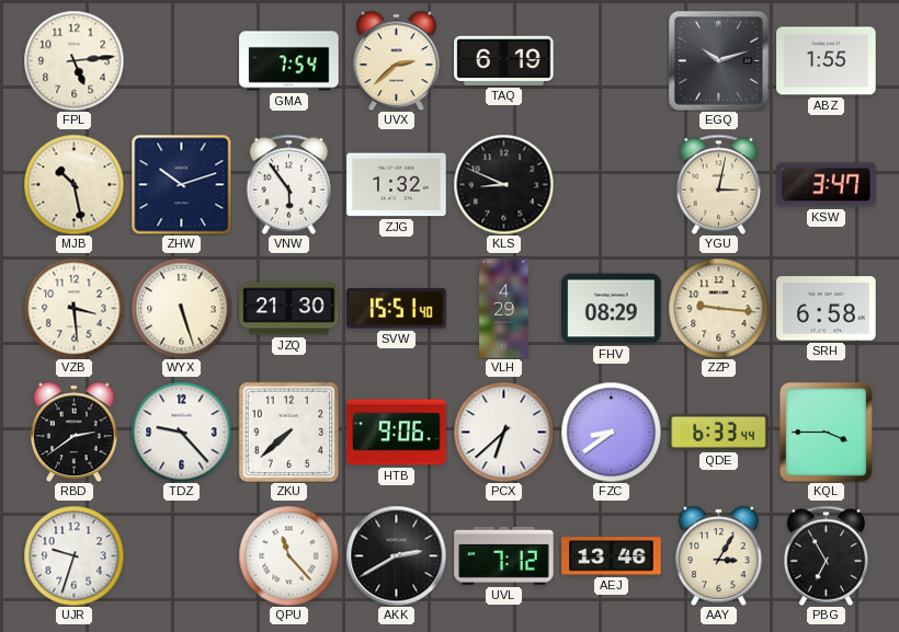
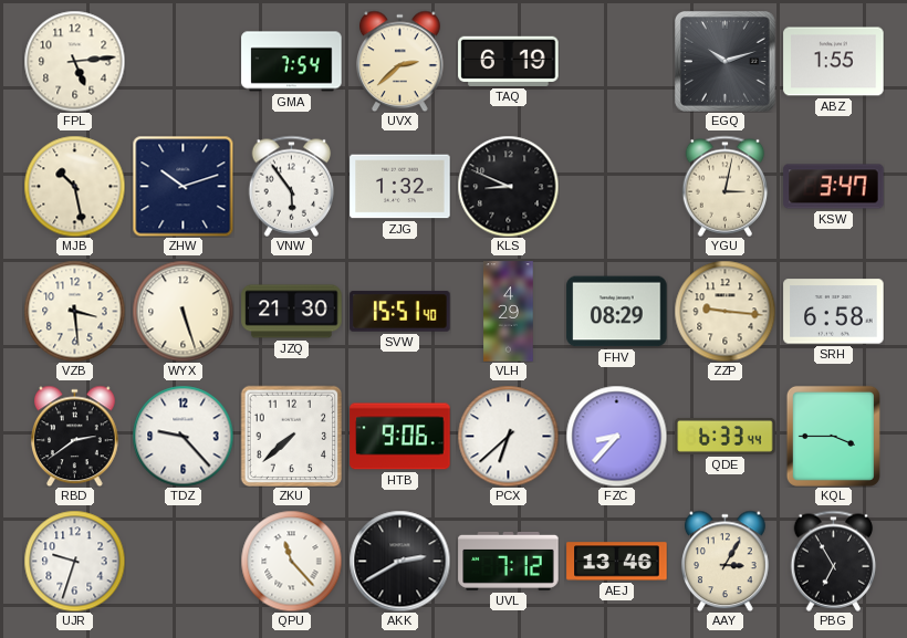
FZC: 8:39 -> 8:37
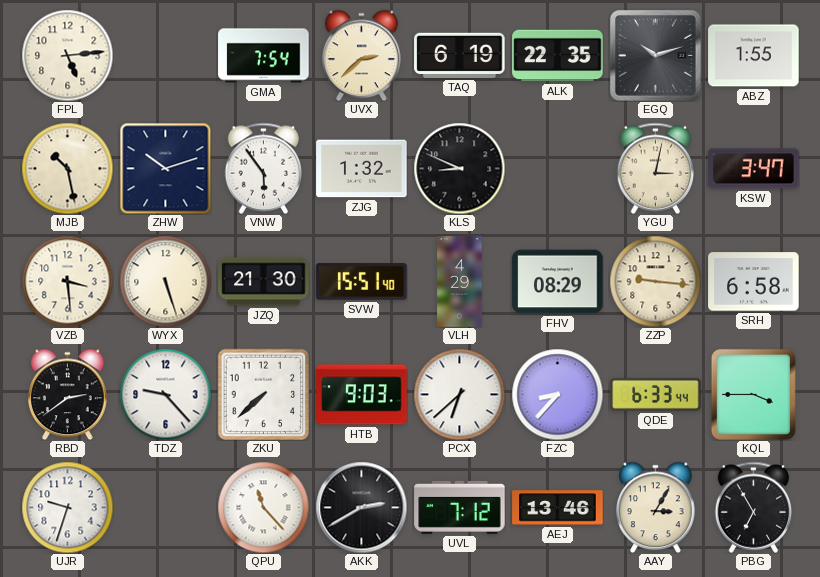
ALK: none -> 22:35
HTB: 9:06 -> 9:03
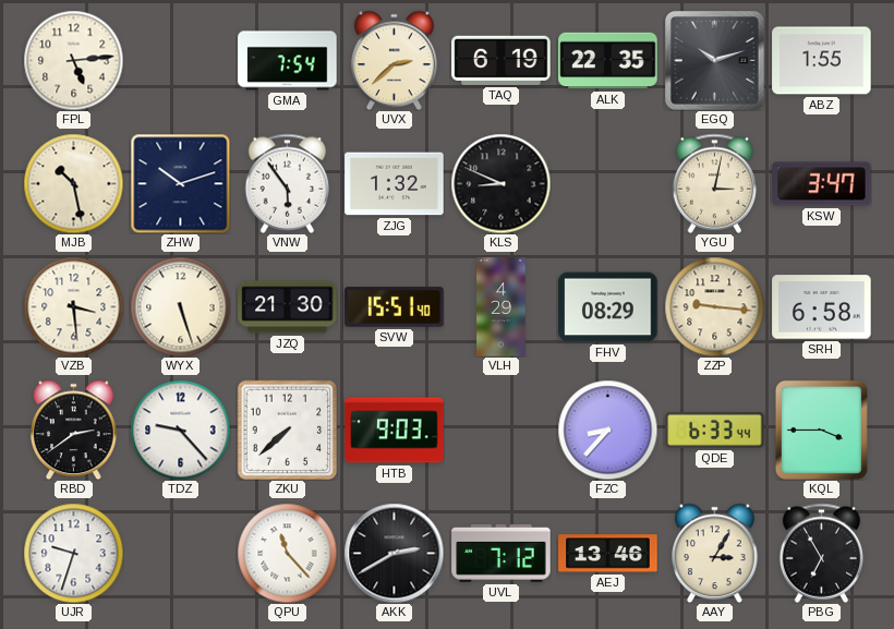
PCX: 6:38 -> none
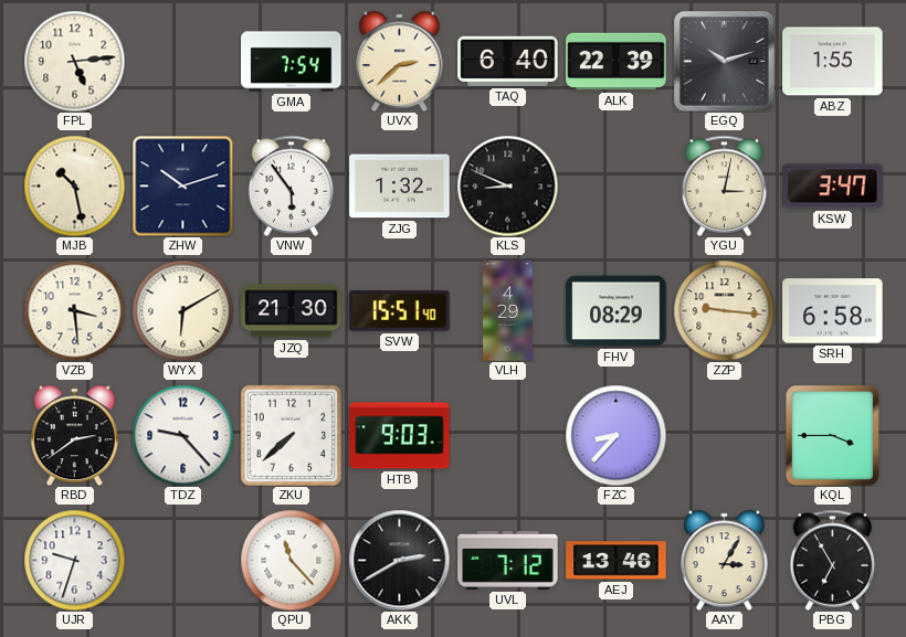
TAQ: 6:19 -> 6:40
ALK: 22:35 -> 22:39
WYX: 5:27 -> 6:10
QDE: 6:33 -> none
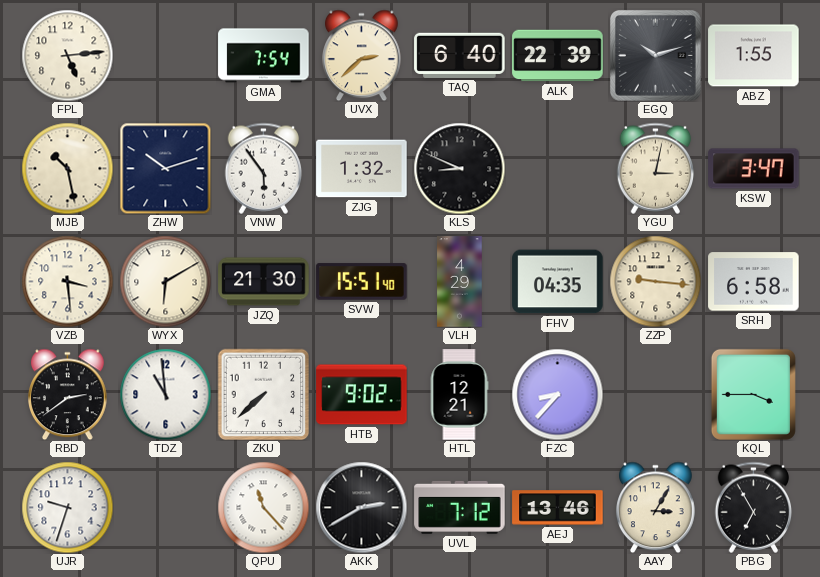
FHV: 08:29 -> 04:35
TDZ: 9:23 -> 10:59
HTB: 9:03 -> 9:02
HTL: none -> 12:21
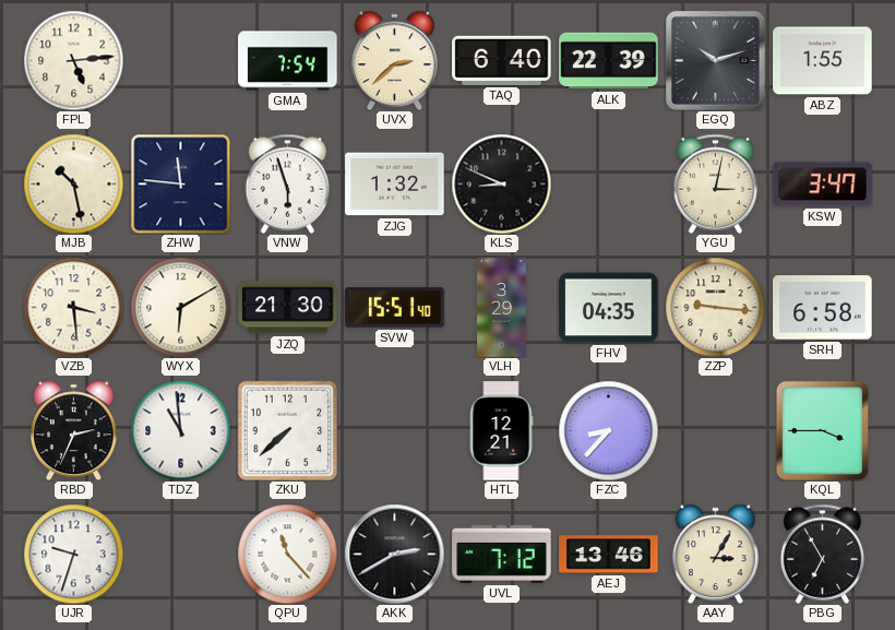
ZHW: 10:12 -> 11:46
VNW: 5:54 -> 5:57
VLH: 4:29 -> 3:29
RBD: 2:39 -> 2:34
HTB: 9:02 -> none
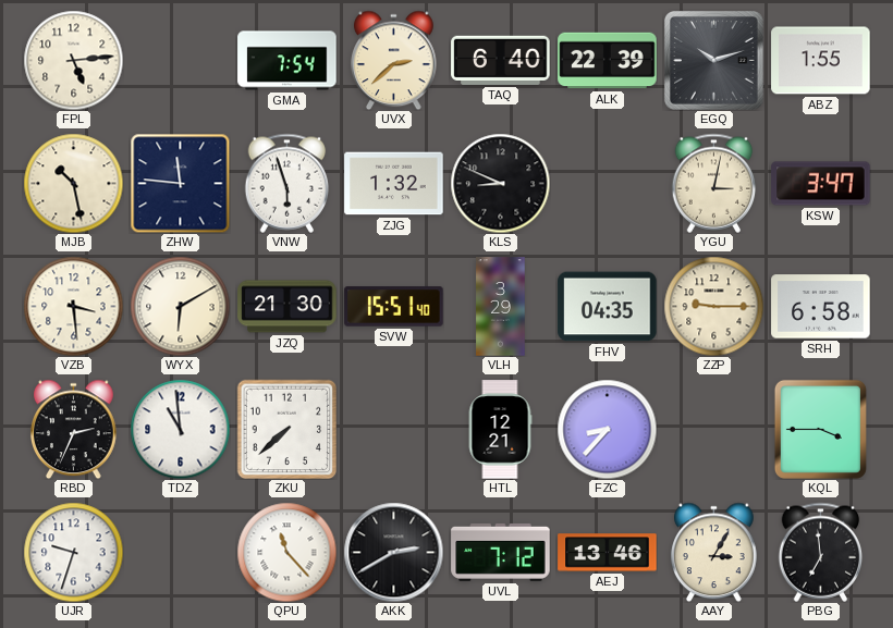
ZZP: 9:16 -> 9:15
PBG: 6:55 -> 6:59
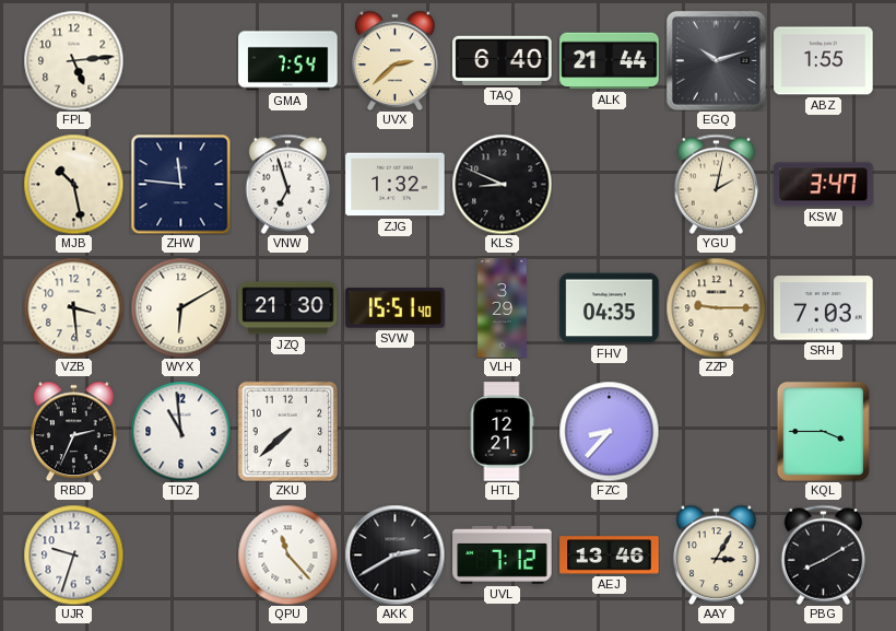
ALK: 22:39 -> 21:44
VNW: 5:57 -> 6:57
YGU: 3:02 -> 2:02
SRH: 6:58 -> 7:03
PBG: 6:59 -> 8:10
